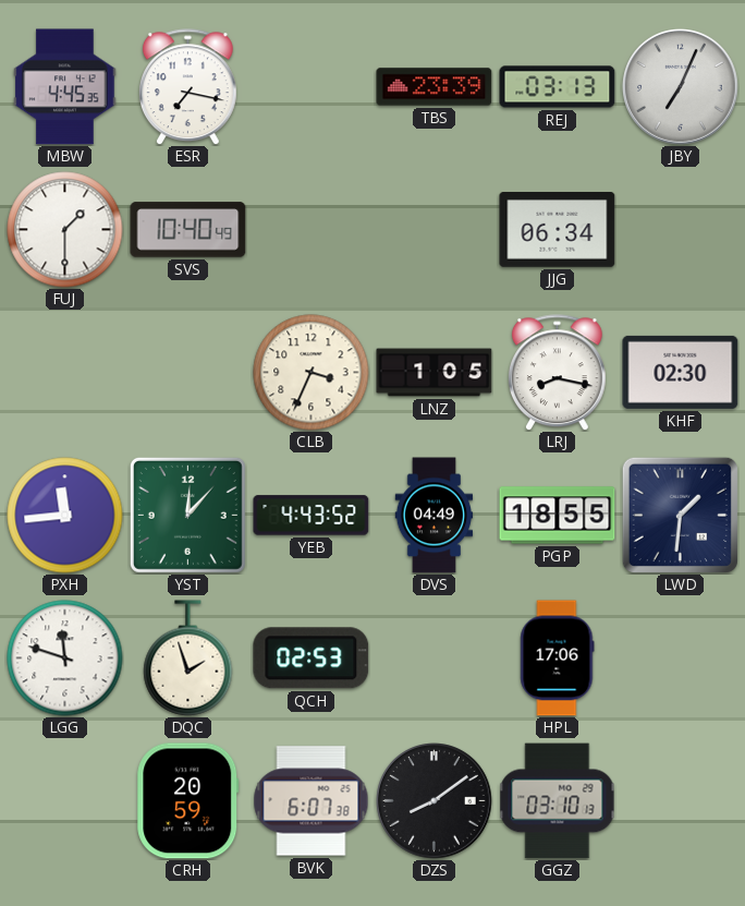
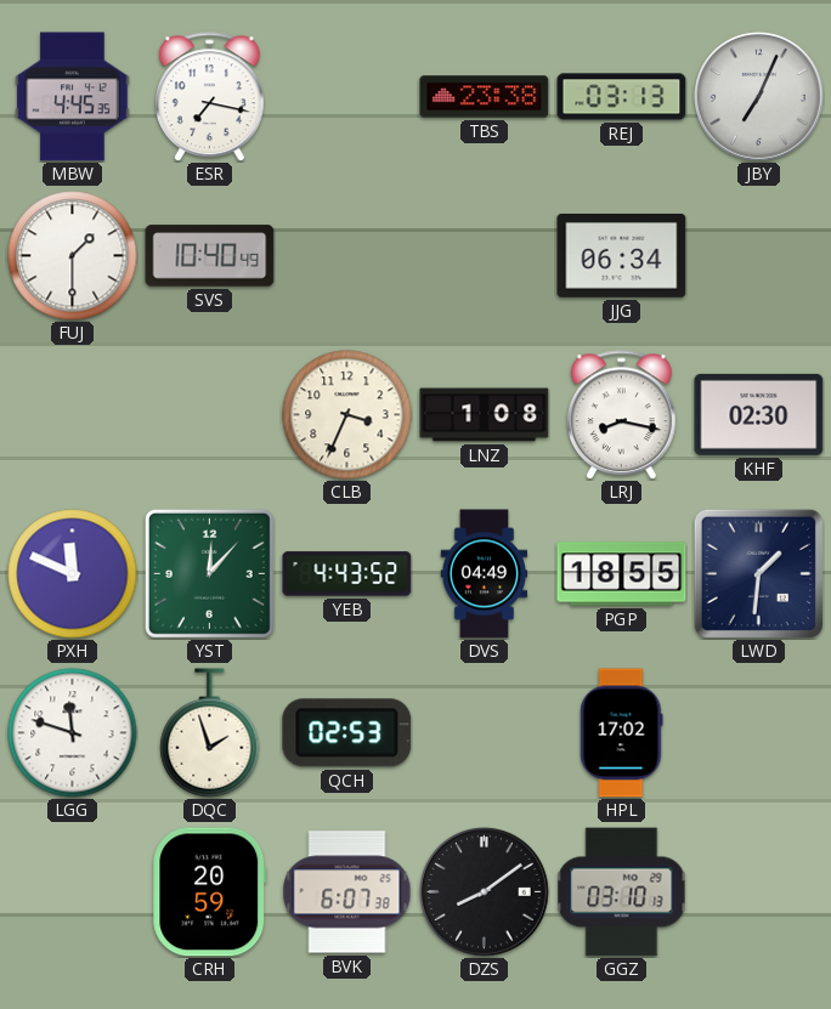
TBS: 23:39 -> 23:38
LNZ: 1:05 -> 1:08
PXH: 11:44 -> 11:49
HPL: 17:06 -> 17:02
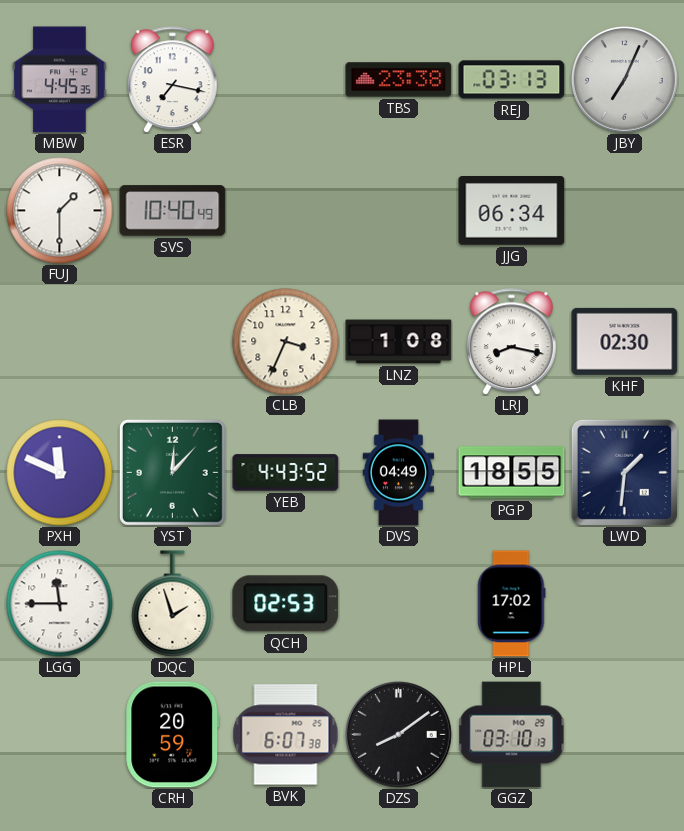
LGG: 11:48 -> 11:45
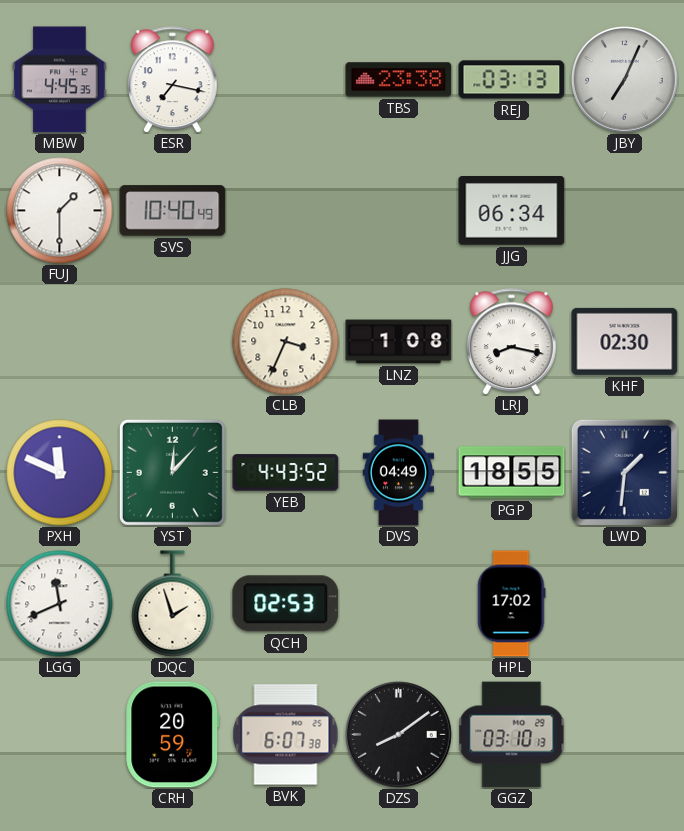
LGG: 11:45 -> 11:41
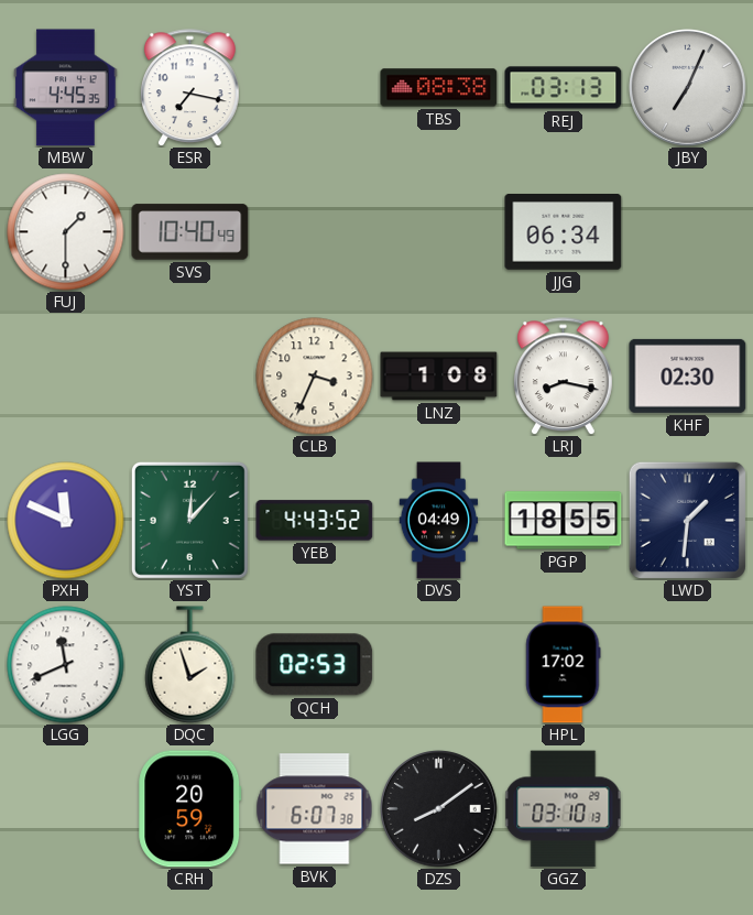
TBS: 23:38 -> 08:38
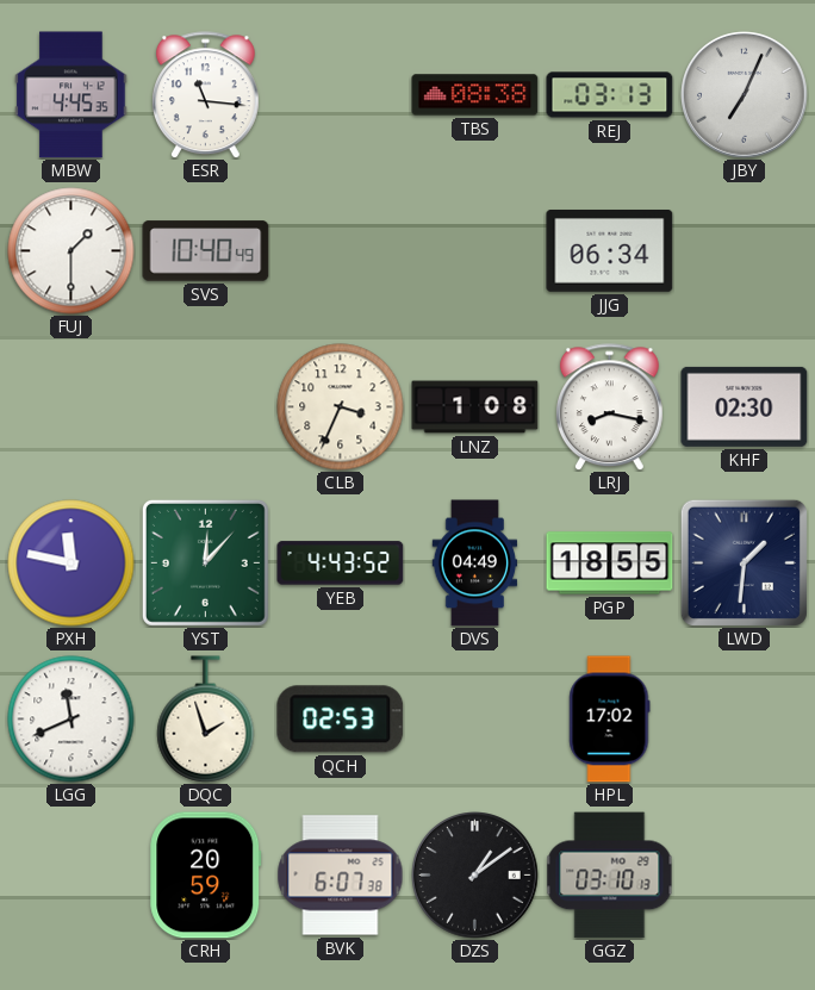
ESR: 7:17 -> 11:16
PXH: 11:49 -> 11:47
DZS: 8:09 -> 1:09
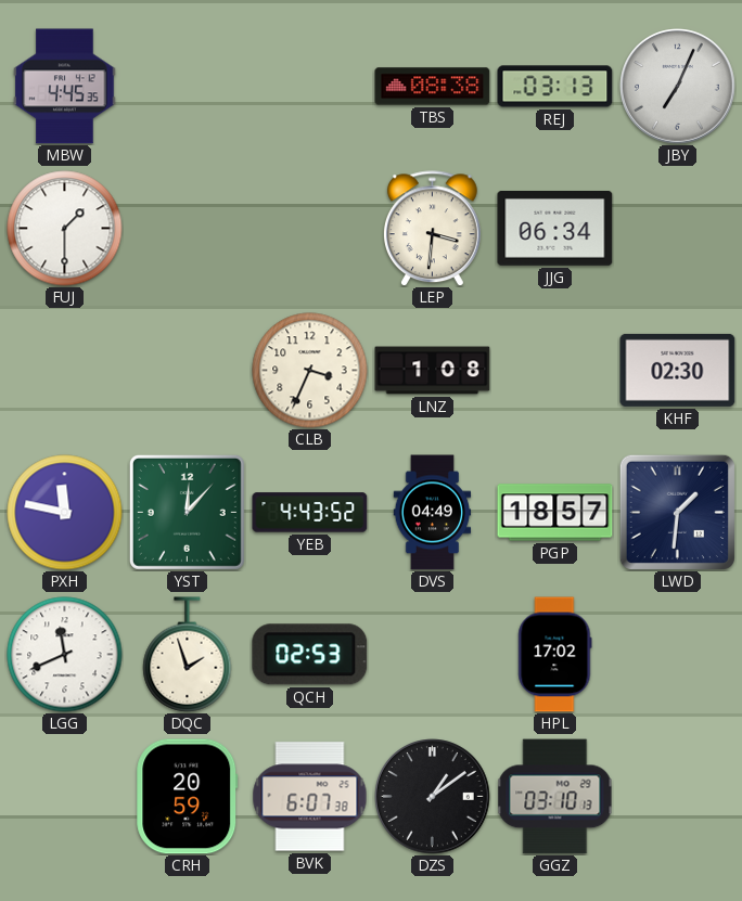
ESR: 11:16 -> none
SVS: 10:40 -> none
LEP: none -> 3:31
LRJ: 8:17 -> none
PGP: 18:55 -> 18:57
